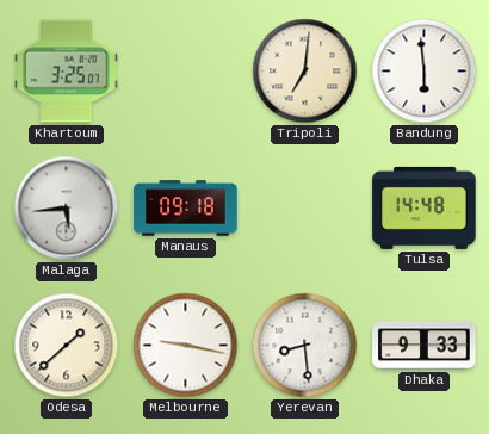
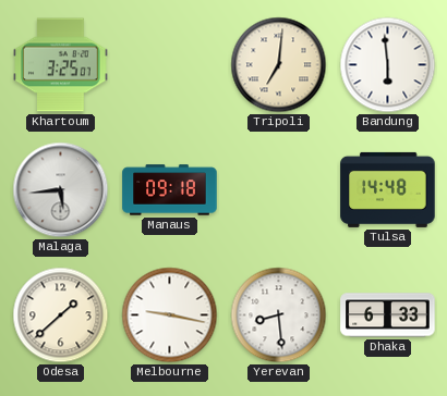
Dhaka: 9:33 -> 6:33
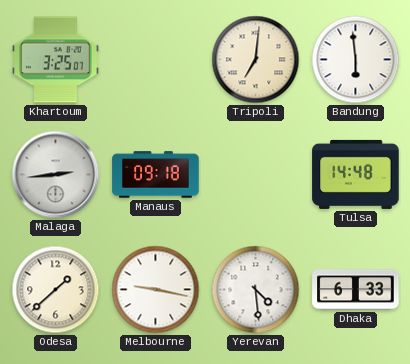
Malaga: 5:44 -> 2:44
Yerevan: 8:29 -> 4:29
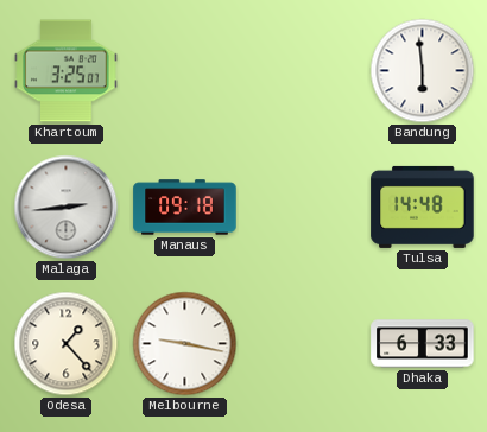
Tripoli: 7:01 -> none
Odesa: 1:38 -> 1:23
Yerevan: 4:29 -> none
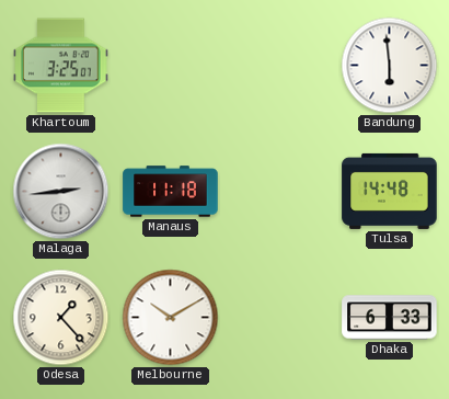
Manaus: 09:18 -> 11:18
Melbourne: 9:17 -> 10:10
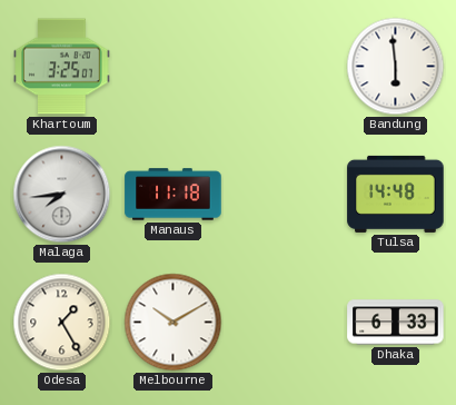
Malaga: 2:44 -> 7:44
Odesa: 1:23 -> 1:25
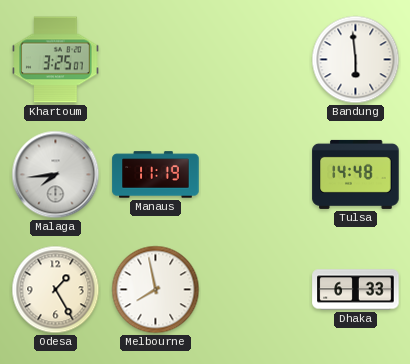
Manaus: 11:18 -> 11:19
Melbourne: 10:10 -> 7:58
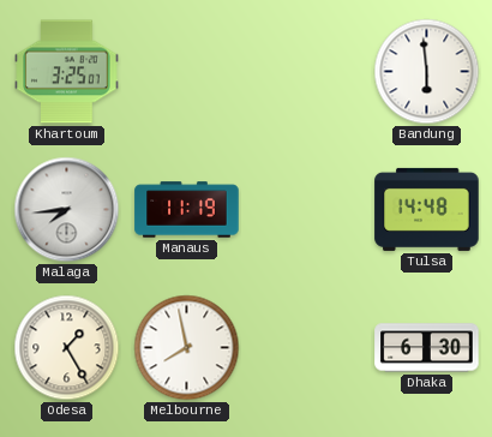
Dhaka: 6:33 -> 6:30
